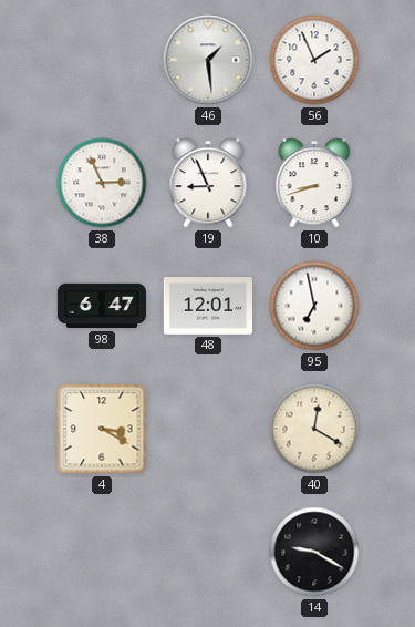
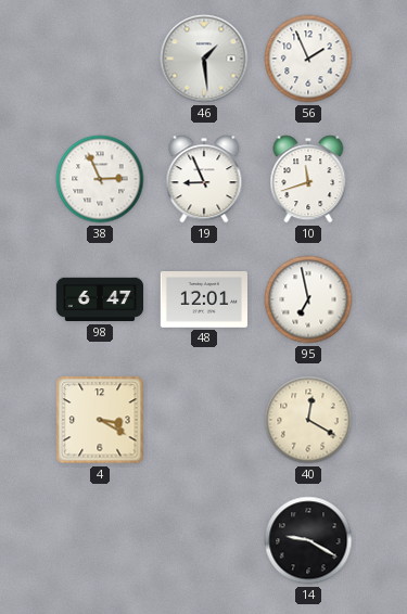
10: 8:42 -> 11:42
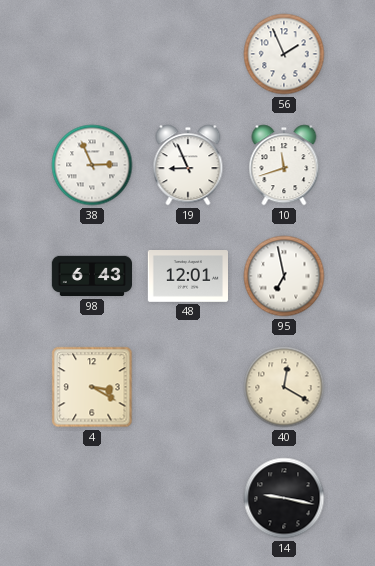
46: 1:29 -> none
98: 6:47 -> 6:43
14: 9:20 -> 9:17
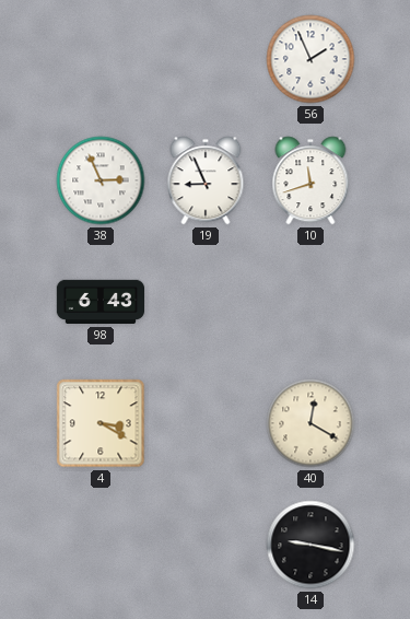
48: 12:01 -> none
95: 6:58 -> none
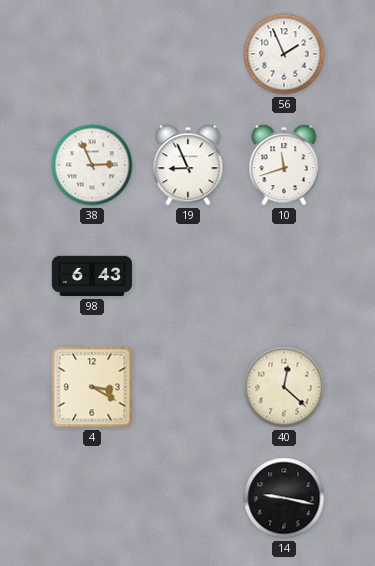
40: 12:20 -> 12:22
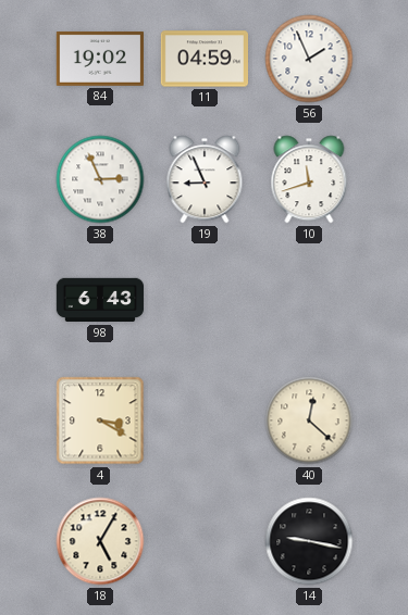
84: none -> 19:02
11: none -> 04:59
18: none -> 5:05
